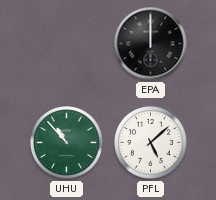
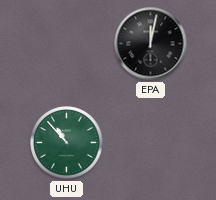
EPA: 12:00 -> 12:02
PFL: 5:08 -> none
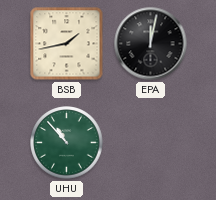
BSB: none -> 1:43
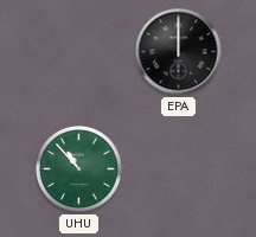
BSB: 1:43 -> none
EPA: 12:02 -> 12:00
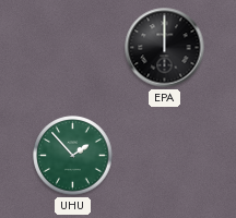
UHU: 10:53 -> 1:53
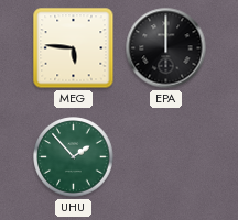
MEG: none -> 5:46
